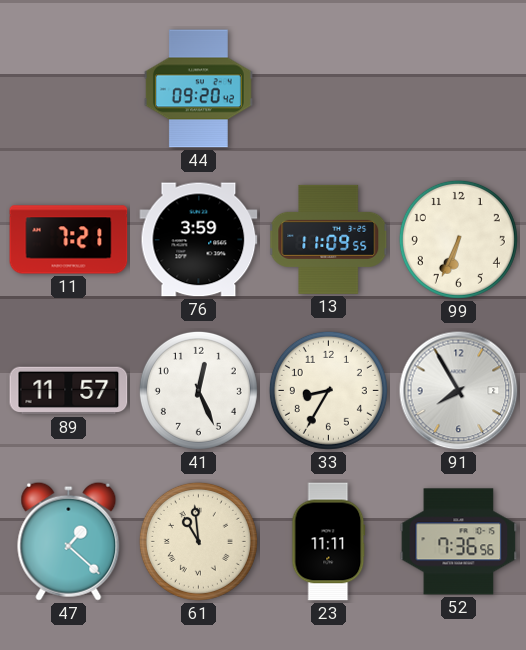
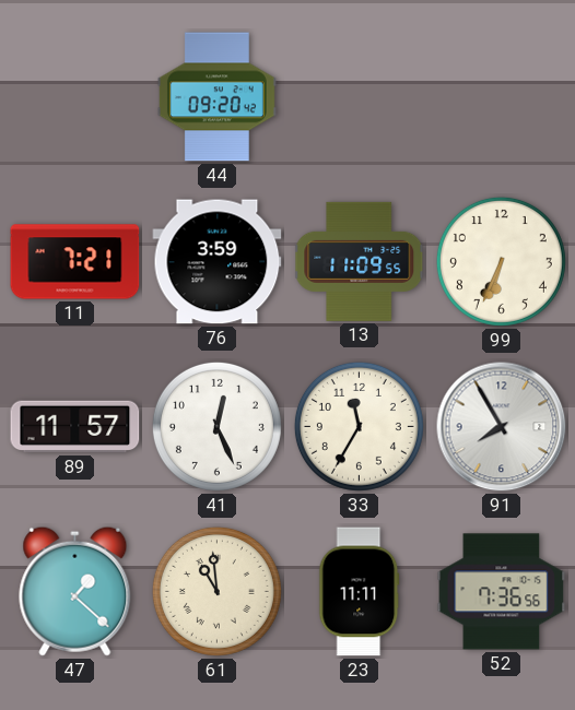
33: 8:35 -> 11:35
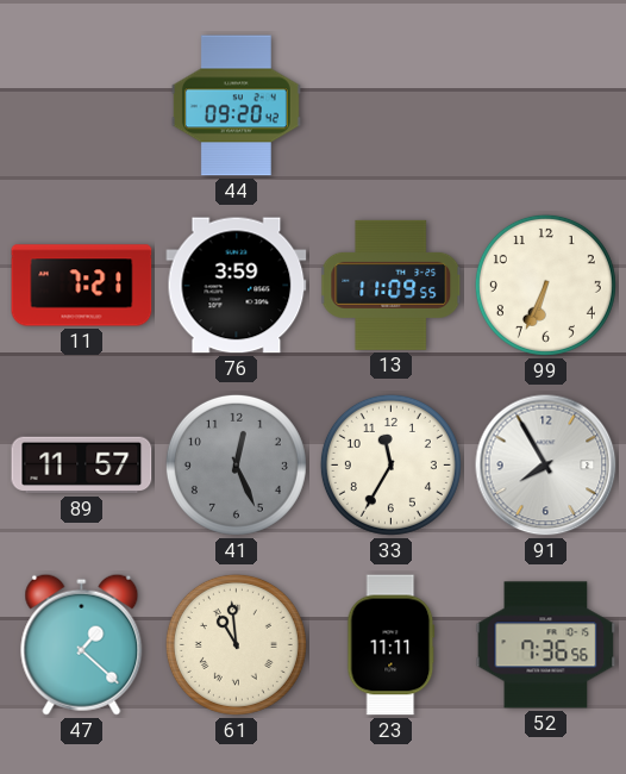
41 dial: white -> grey
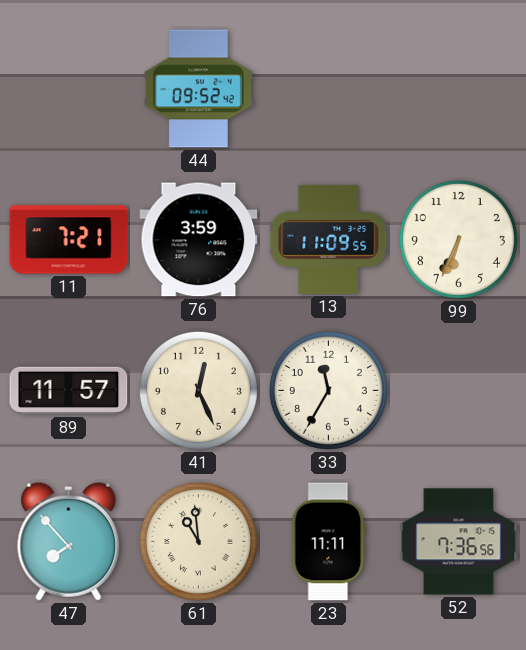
44: 09:20 -> 09:52
41 dial: grey -> cream
91: 7:55 -> none
47: 1:22 -> 7:53
